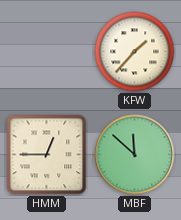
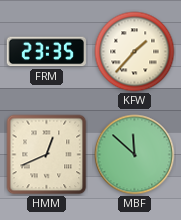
FRM: none -> 23:35
HMM: 12:45 -> 12:41
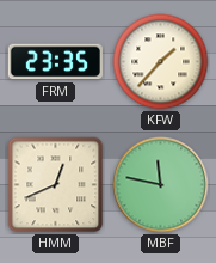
MBF: 11:52 -> 11:47
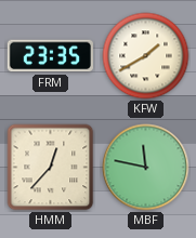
KFW: 1:37 -> 1:40
HMM: 12:41 -> 12:37
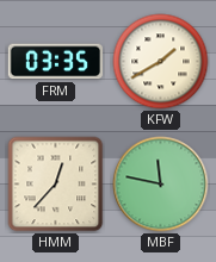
FRM: 23:35 -> 03:35
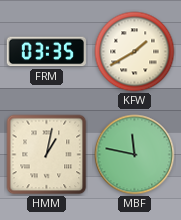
HMM: 12:37 -> 1:02
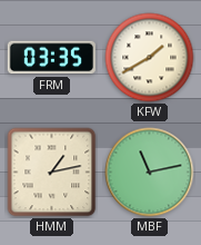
HMM: 1:02 -> 1:13
MBF: 11:47 -> 11:13
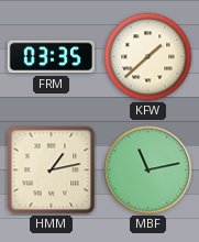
KFW: 1:40 -> 1:38
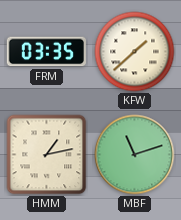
MBF: 11:13 -> 11:12
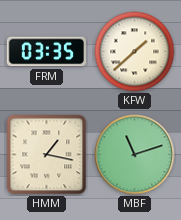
HMM: 1:13 -> 1:17
